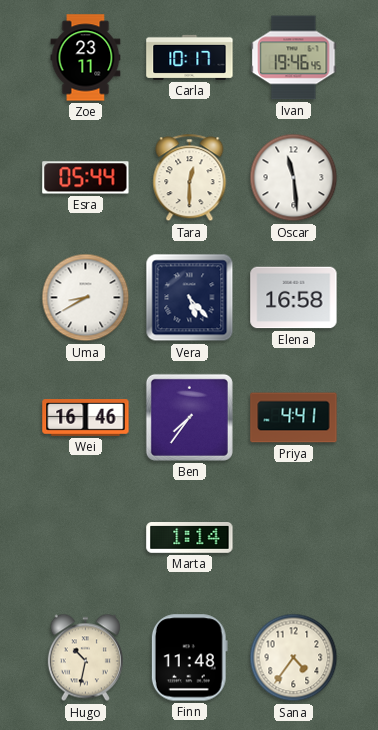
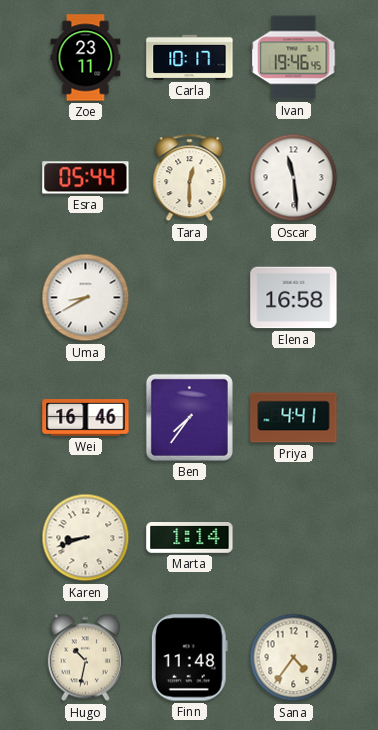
Vera: 5:23 -> none
Karen: none -> 8:42
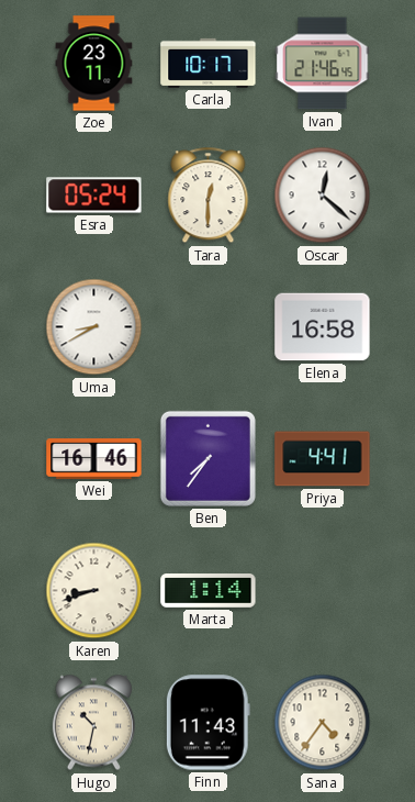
Ivan: 19:46 -> 21:46
Esra: 05:44 -> 05:24
Oscar: 11:29 -> 12:22
Finn: 11:48 -> 11:43
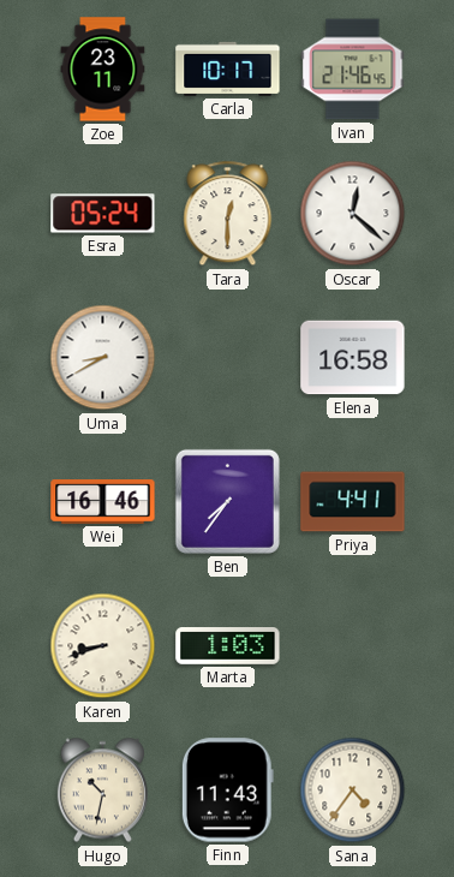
Marta: 1:14 -> 1:03
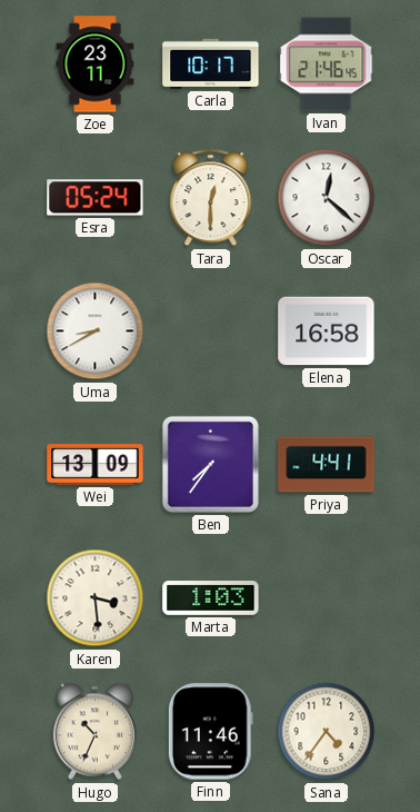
Wei: 16:46 -> 13:09
Karen: 8:42 -> 3:29
Hugo: 10:32 -> 10:34
Finn: 11:43 -> 11:46
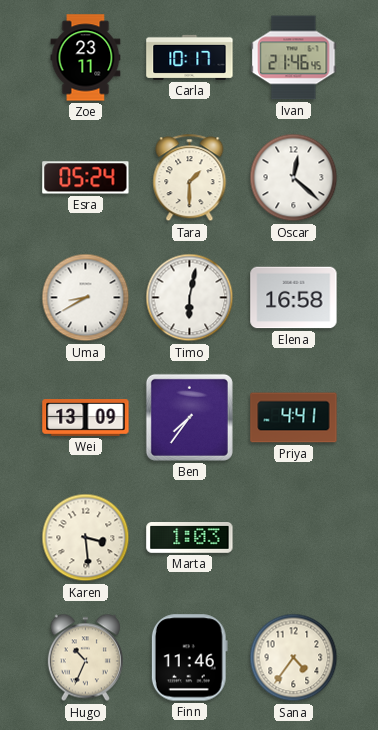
Tara: 12:30 -> 1:30
Timo: none -> 6:02
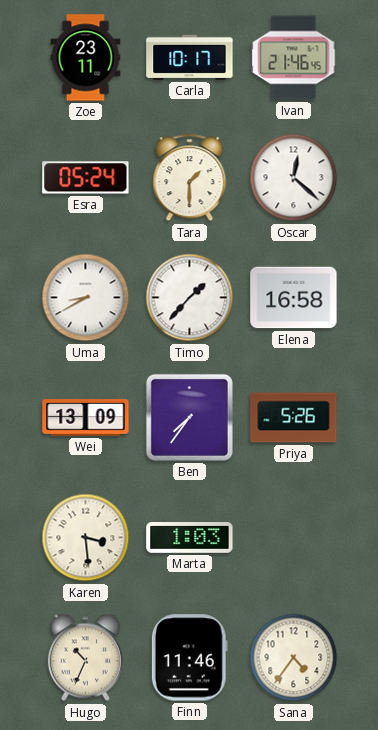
Timo: 6:02 -> 1:37
Priya: 4:41 -> 5:26
